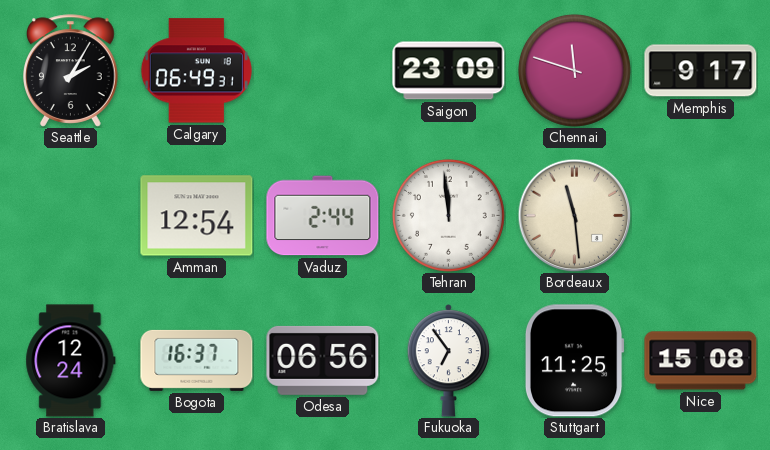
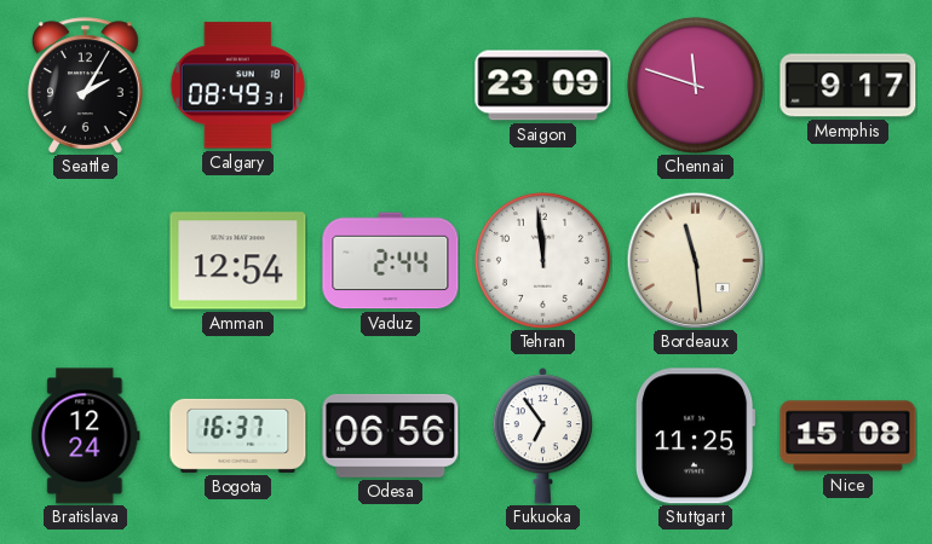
Calgary: 06:49 -> 08:49
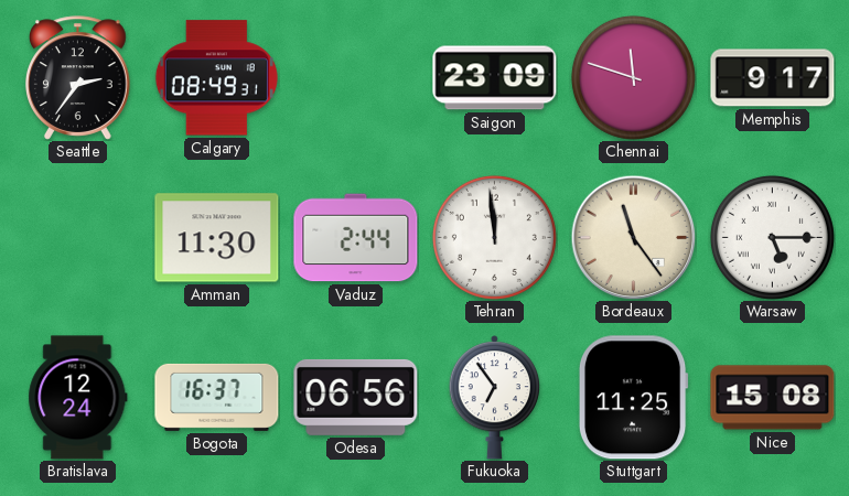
Seattle: 2:05 -> 2:36
Amman: 12:54 -> 11:30
Bordeaux: 11:29 -> 11:24
Warsaw: none -> 5:15
